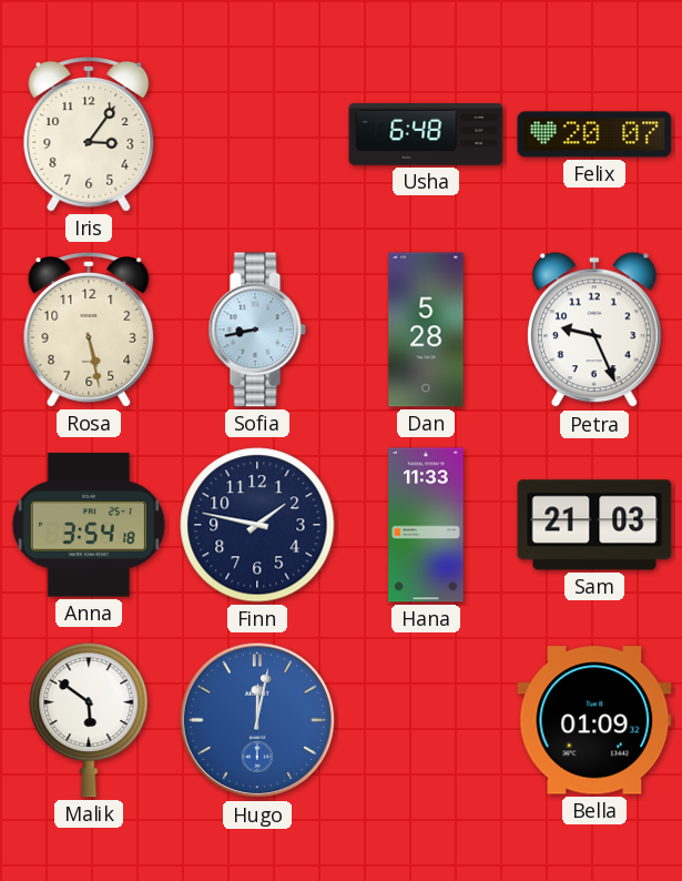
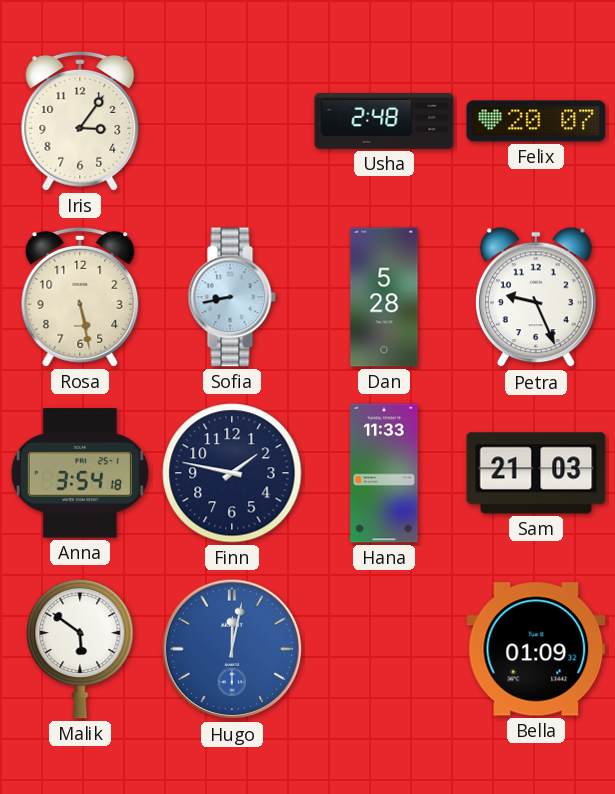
Usha: 6:48 -> 2:48
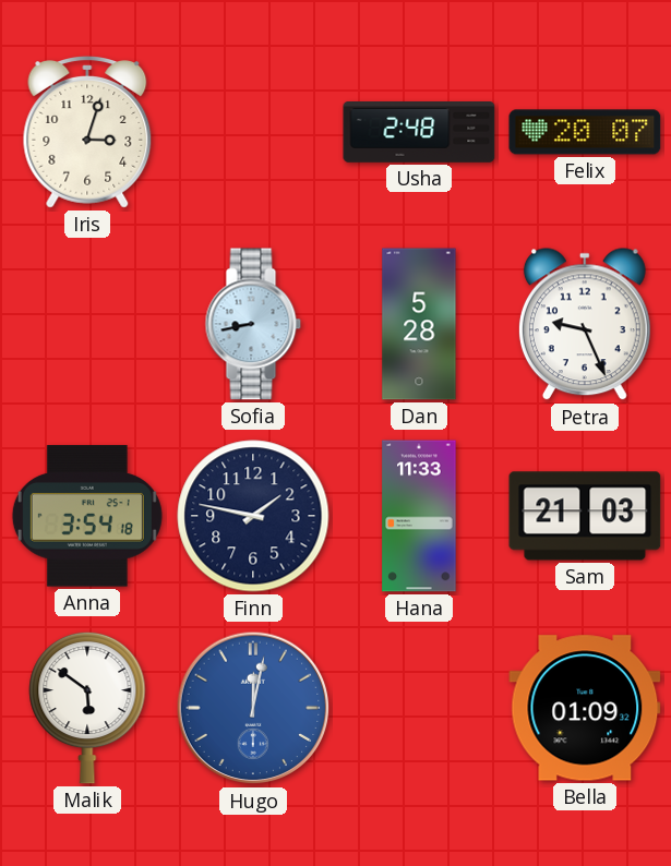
Iris: 3:06 -> 3:03
Rosa: 5:28 -> none
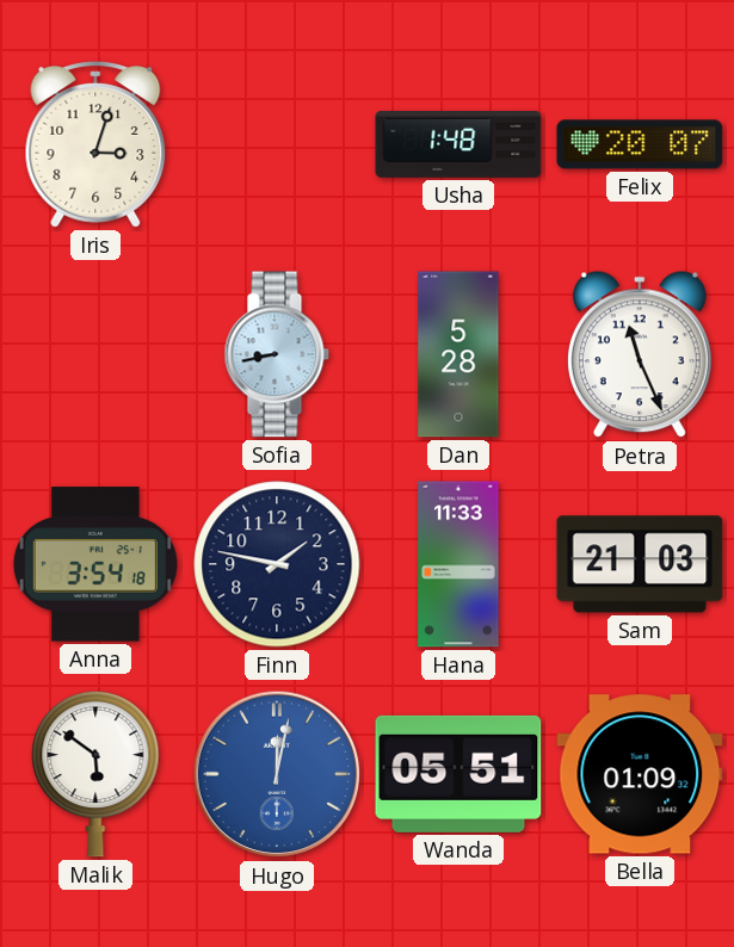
Usha: 2:48 -> 1:48
Petra: 9:26 -> 11:26
Wanda: none -> 05:51
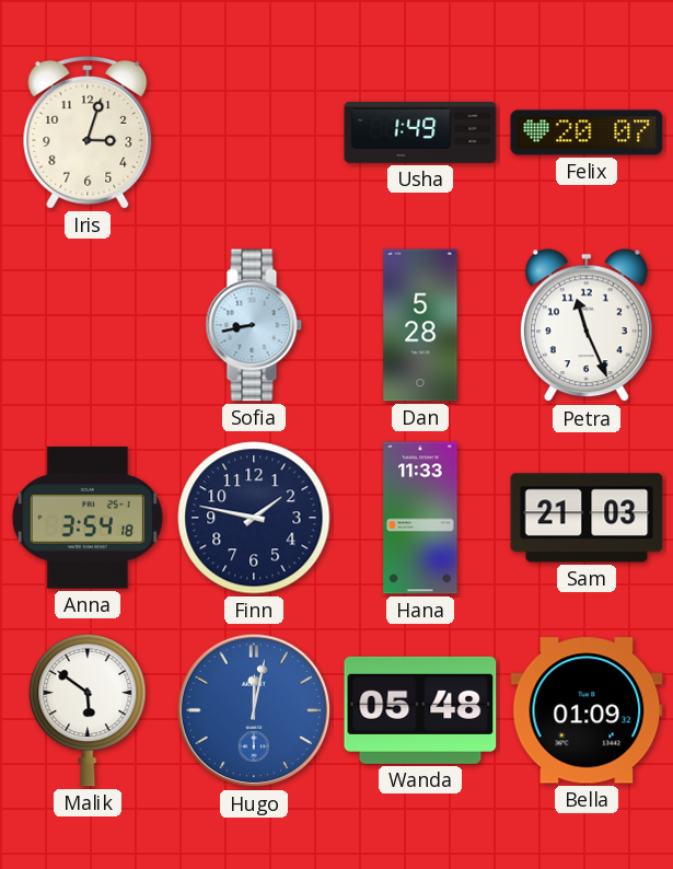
Usha: 1:48 -> 1:49
Wanda: 05:51 -> 05:48
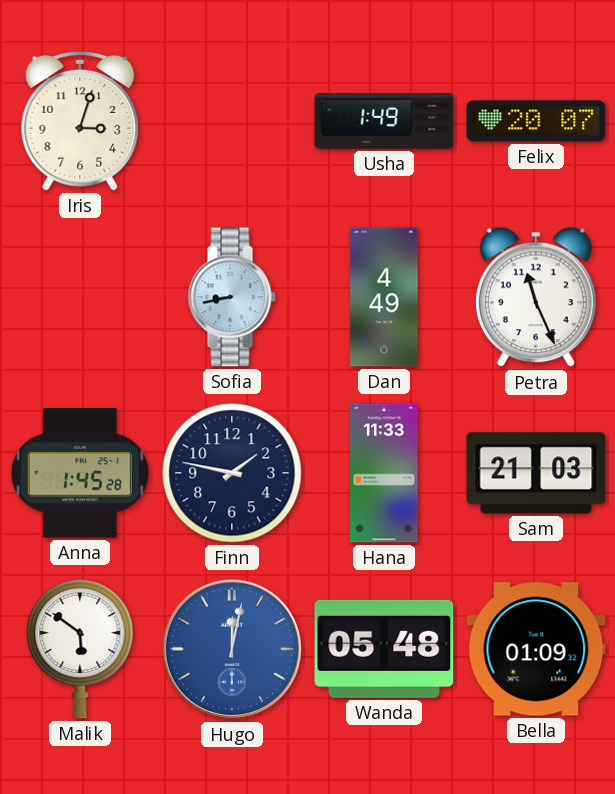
Dan: 5:28 -> 4:49
Anna: 3:54 -> 1:45
